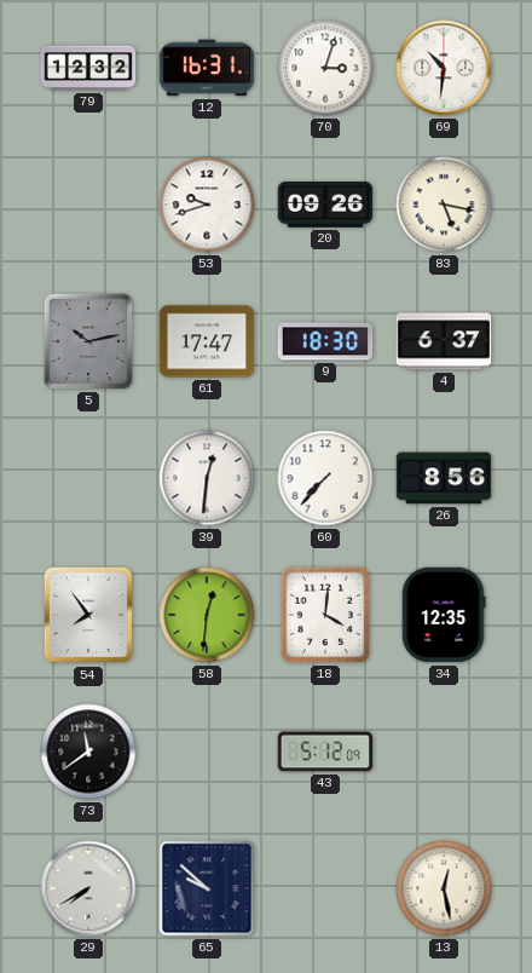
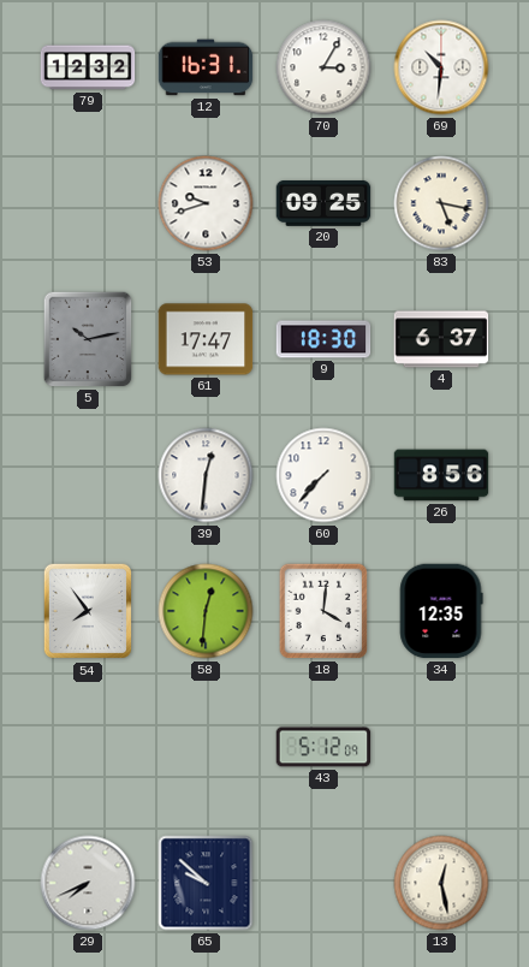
70: 3:03 -> 3:05
20: 09:26 -> 09:25
73: 11:39 -> none
29: 7:40 -> 7:41
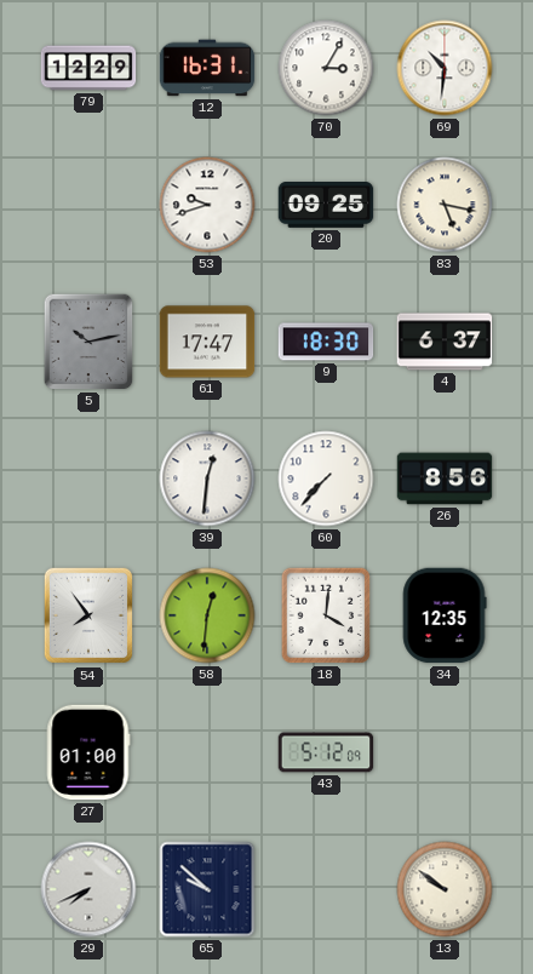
79: 12:32 -> 12:29
27: none -> 01:00
13: 12:28 -> 9:51
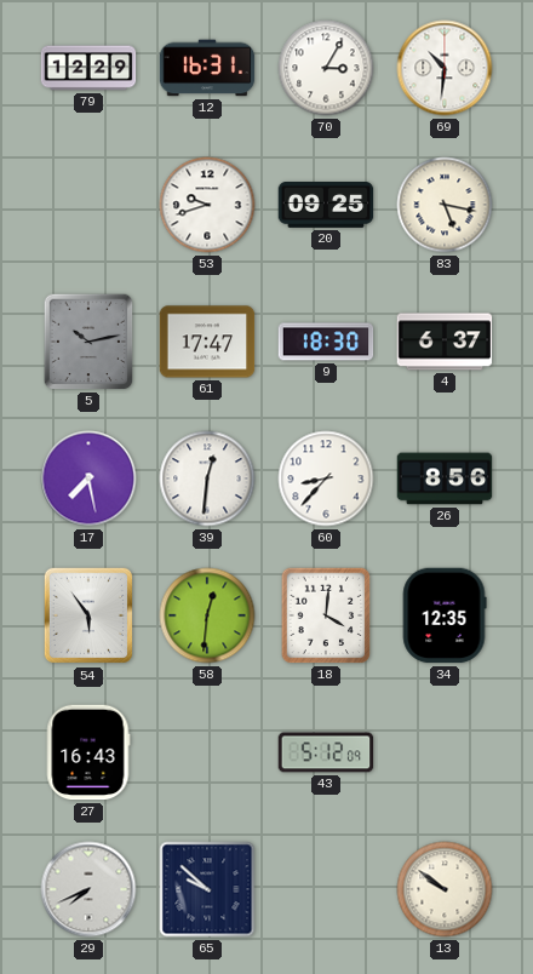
17: none -> 7:28
60: 7:37 -> 8:37
54: 7:54 -> 5:54
27: 01:00 -> 16:43
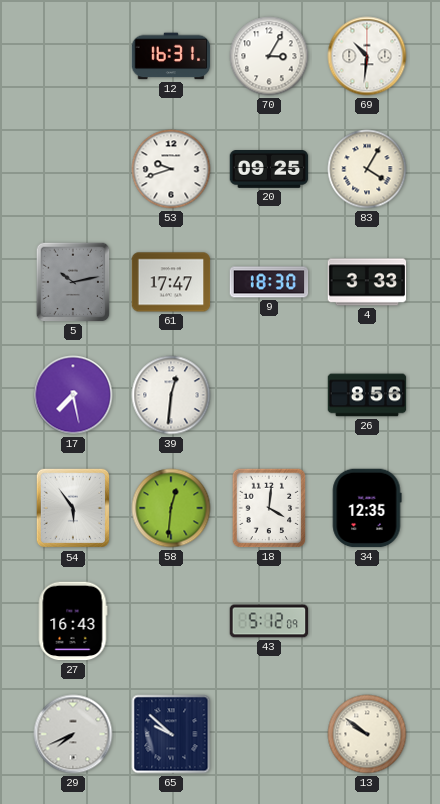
79: 12:29 -> none
83: 5:17 -> 4:05
4: 6:37 -> 3:33
60: 8:37 -> none
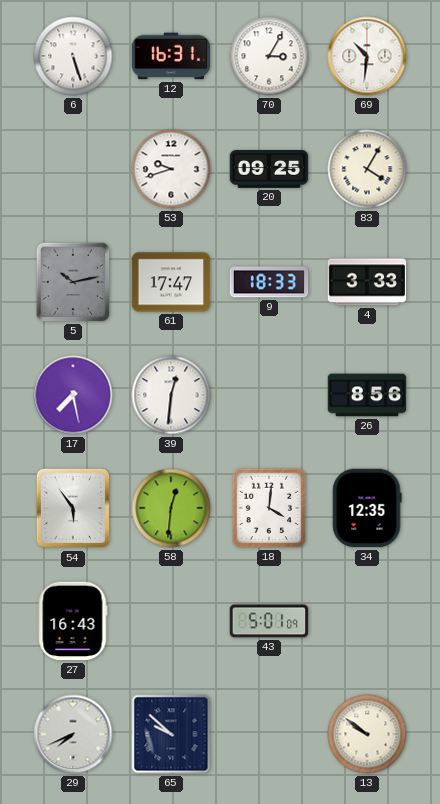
6: none -> 5:27
9: 18:30 -> 18:33
43: 5:12 -> 5:01
